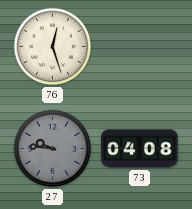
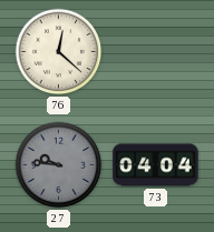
76: 12:27 -> 12:22
73: 04:08 -> 04:04
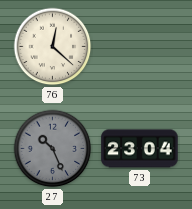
27: 9:46 -> 10:26
73: 04:04 -> 23:04
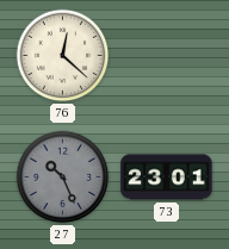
73: 23:04 -> 23:01
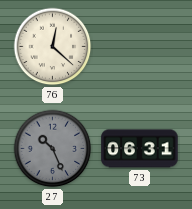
73: 23:01 -> 06:31
